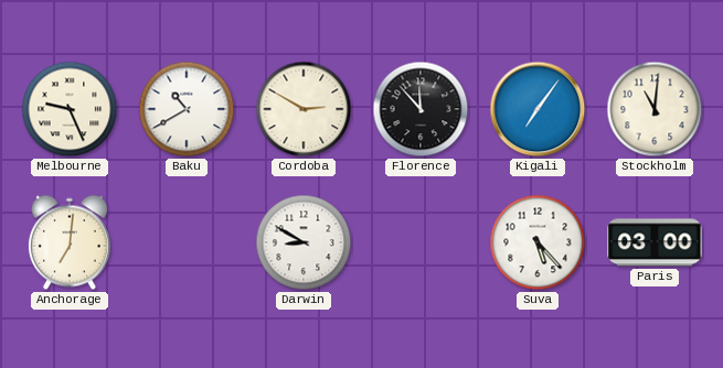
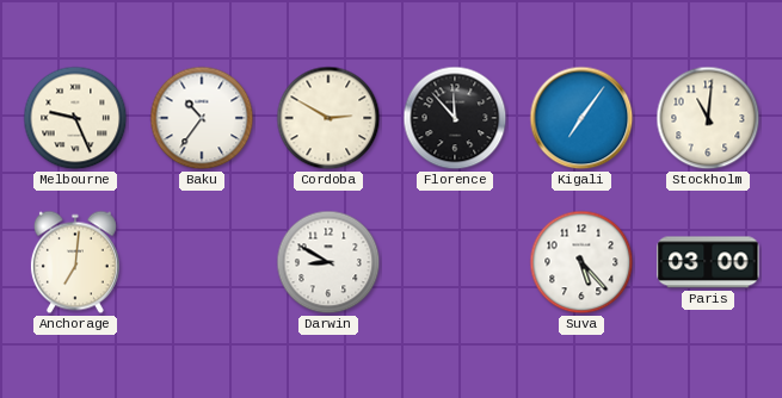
Baku: 10:40 -> 10:36
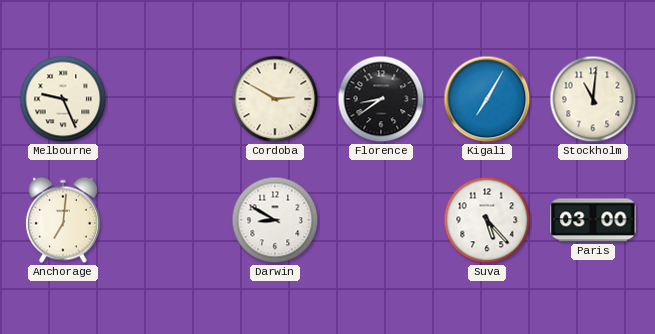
Baku: 10:36 -> none
Florence: 11:53 -> 8:39
Kigali: 7:06 -> 7:05
